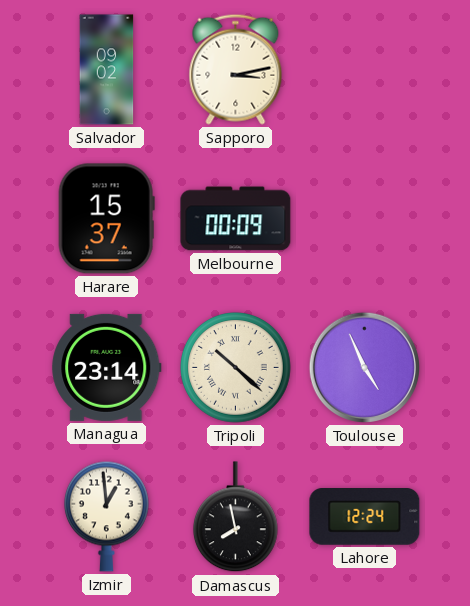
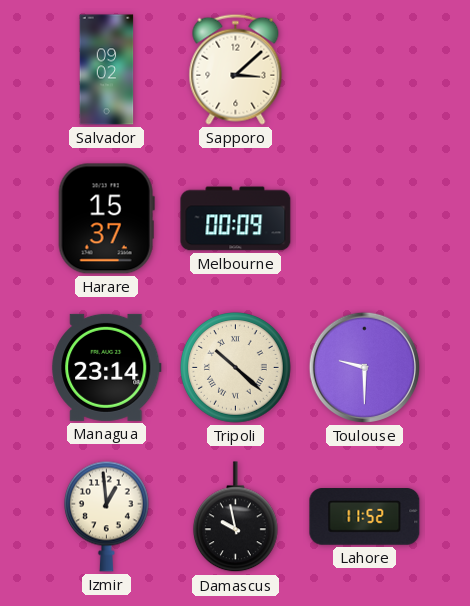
Sapporo: 3:13 -> 3:08
Toulouse: 4:56 -> 9:30
Damascus: 7:58 -> 9:58
Lahore: 12:24 -> 11:52
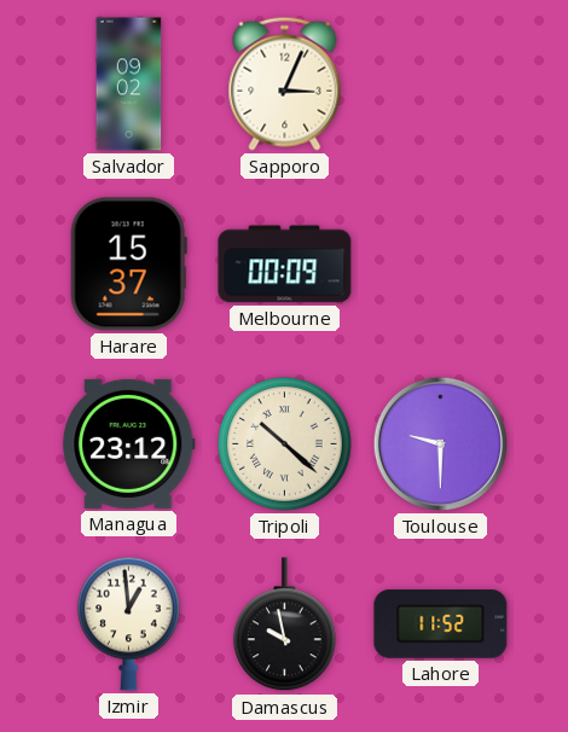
Sapporo: 3:08 -> 3:04
Managua: 23:14 -> 23:12
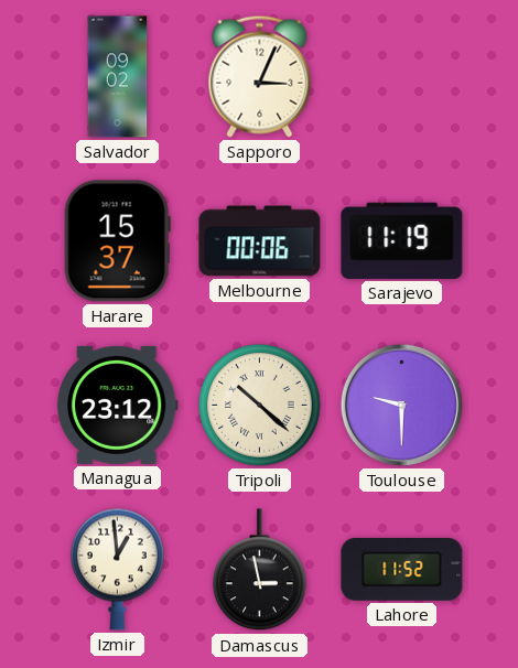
Melbourne: 00:09 -> 00:06
Sarajevo: none -> 11:19
Damascus: 9:58 -> 2:58
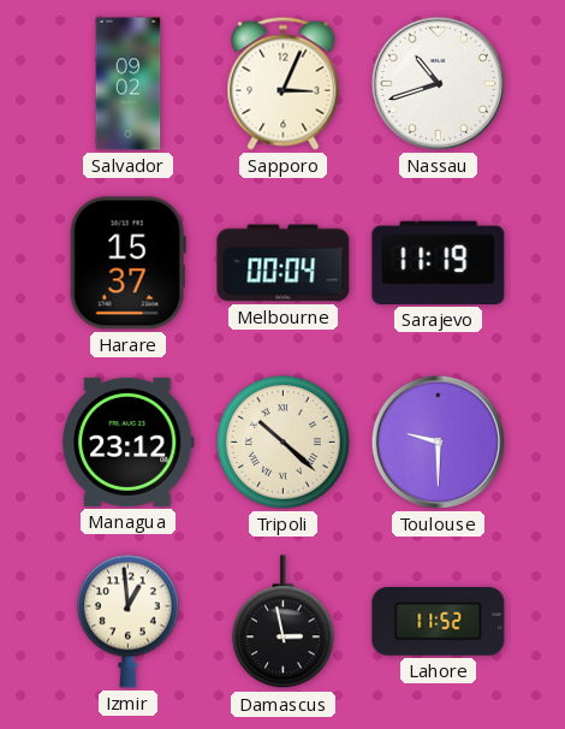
Nassau: none -> 10:42
Melbourne: 00:06 -> 00:04
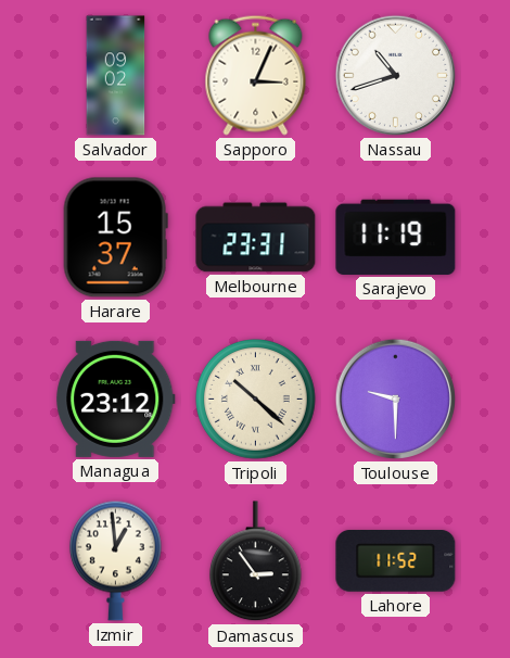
Melbourne: 00:04 -> 23:31
Damascus: 2:58 -> 2:54
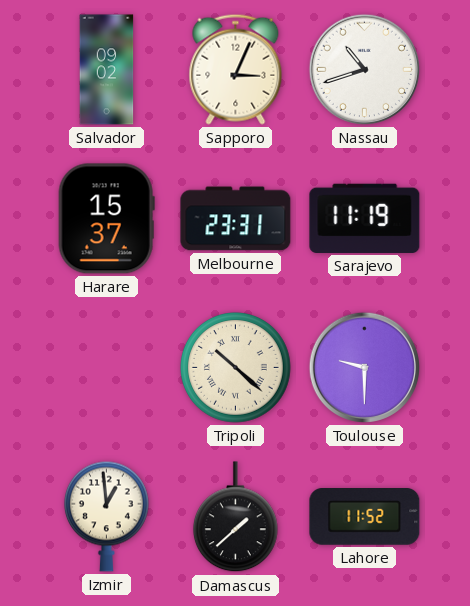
Managua: 23:12 -> none
Damascus: 2:54 -> 1:38
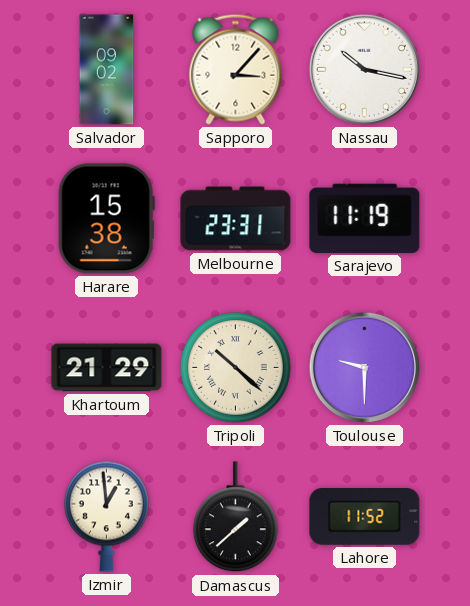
Sapporo: 3:04 -> 3:07
Nassau: 10:42 -> 10:17
Harare: 15:37 -> 15:38
Khartoum: none -> 21:29
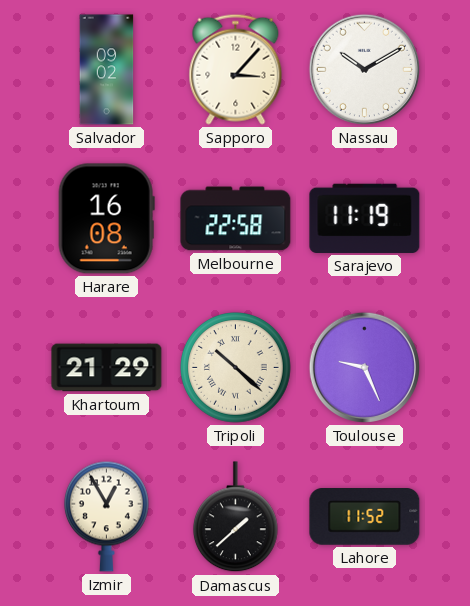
Nassau: 10:17 -> 10:10
Harare: 15:38 -> 16:08
Melbourne: 23:31 -> 22:58
Toulouse: 9:30 -> 9:26
Izmir: 12:59 -> 12:55
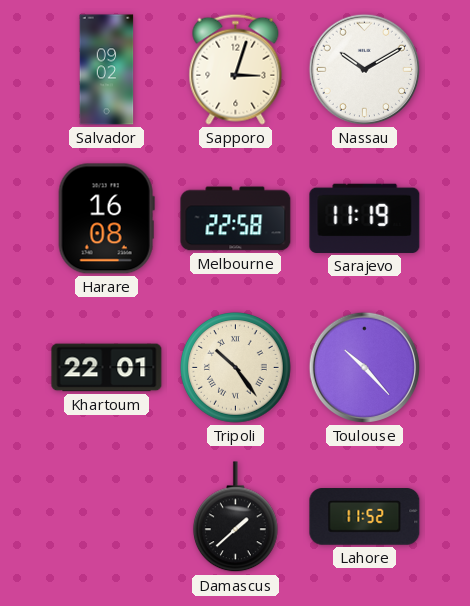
Sapporo: 3:07 -> 3:03
Khartoum: 21:29 -> 22:01
Tripoli: 10:22 -> 10:24
Toulouse: 9:26 -> 10:23
Izmir: 12:55 -> none
